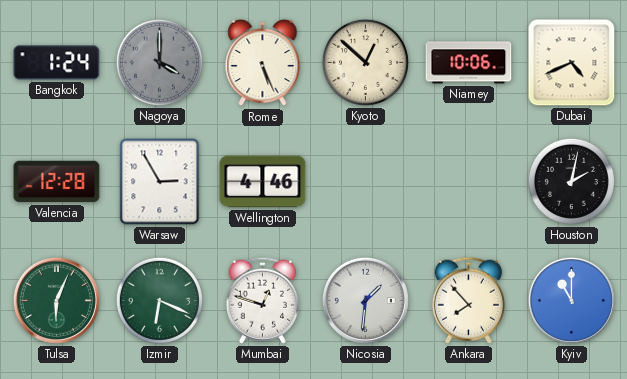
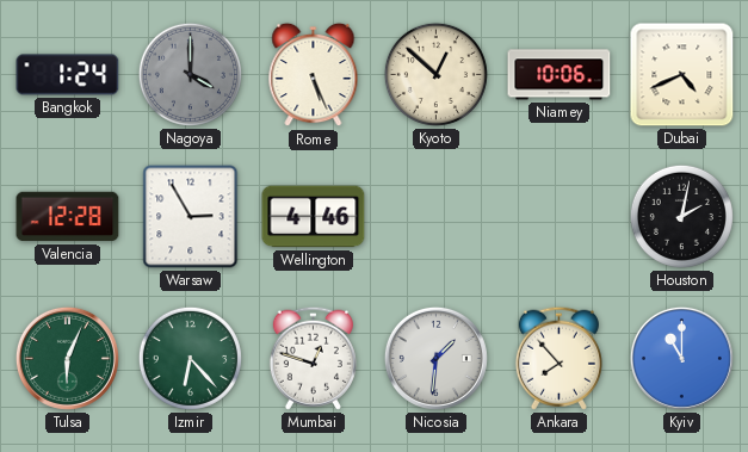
Izmir: 6:19 -> 6:23
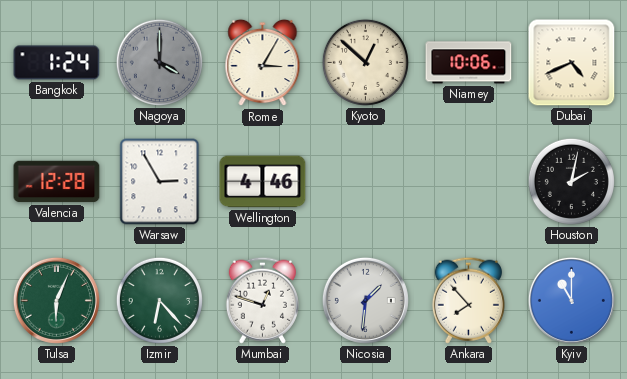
Rome: 5:26 -> 3:05
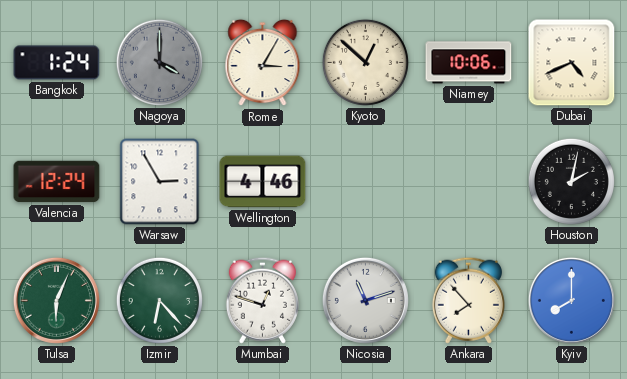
Valencia: 12:28 -> 12:24
Nicosia: 1:31 -> 11:12
Kyiv: 11:00 -> 8:00
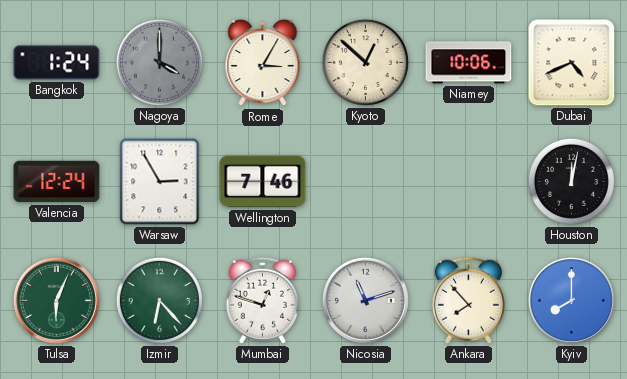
Wellington: 4:46 -> 7:46
Houston: 2:02 -> 12:02
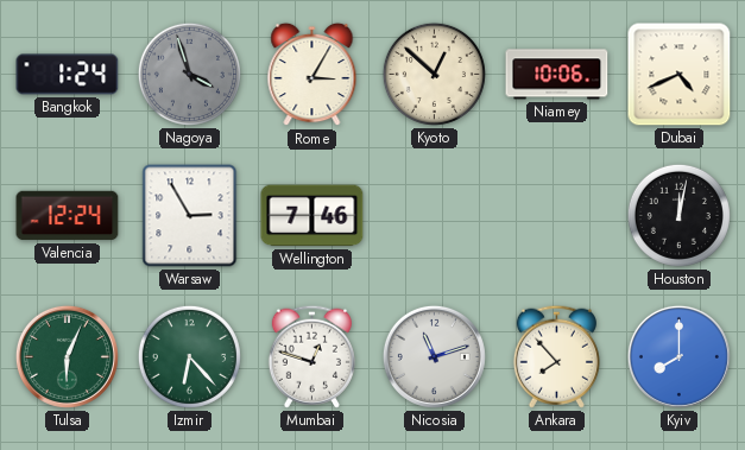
Nagoya: 4:00 -> 3:57
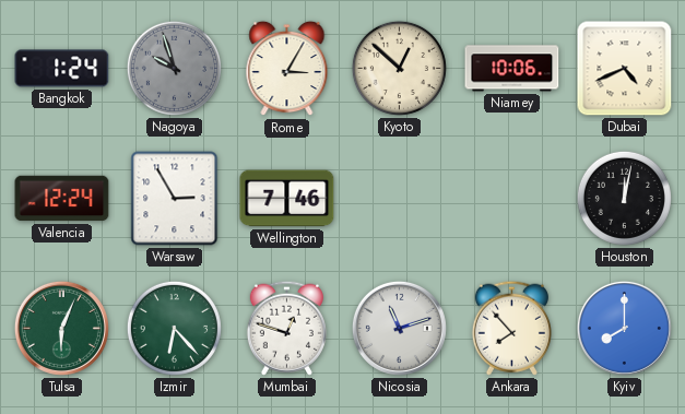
Nagoya: 3:57 -> 9:57
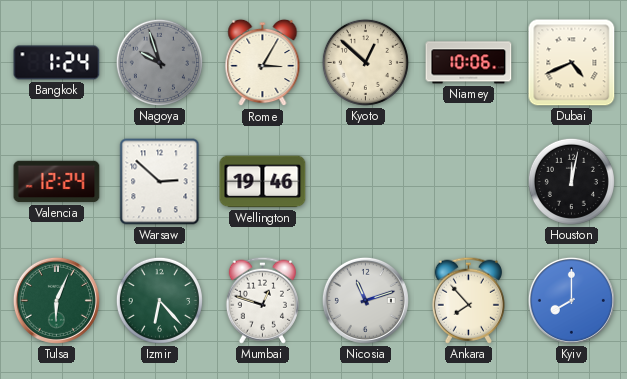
Warsaw: 2:55 -> 2:52
Wellington: 7:46 -> 19:46
